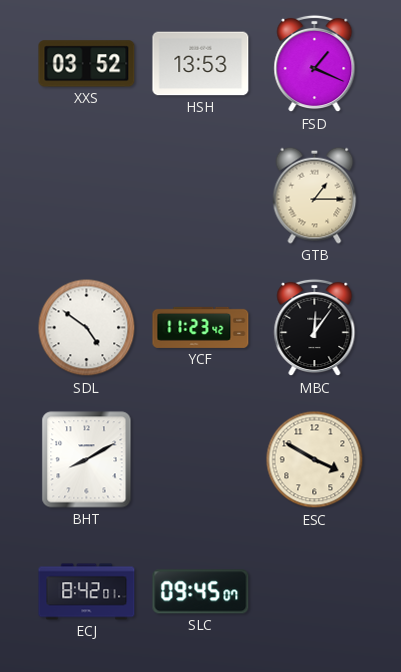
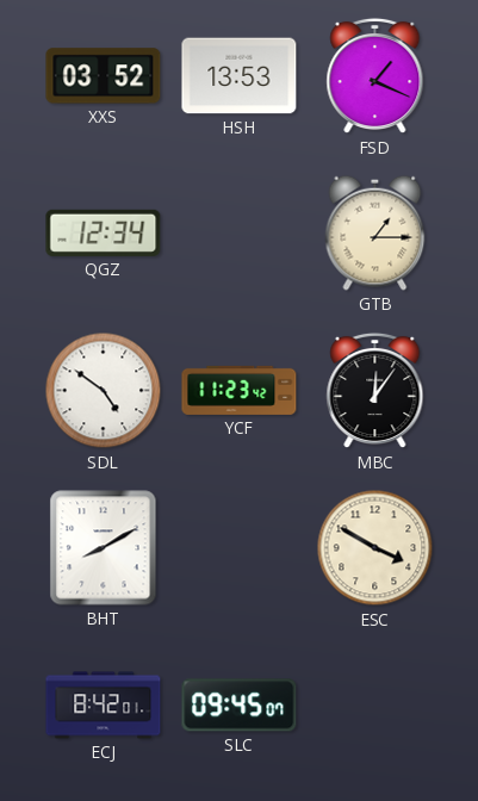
QGZ: none -> 12:34
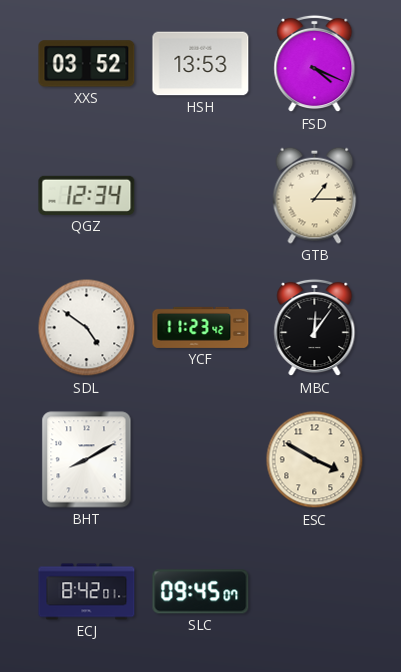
FSD: 1:19 -> 4:19
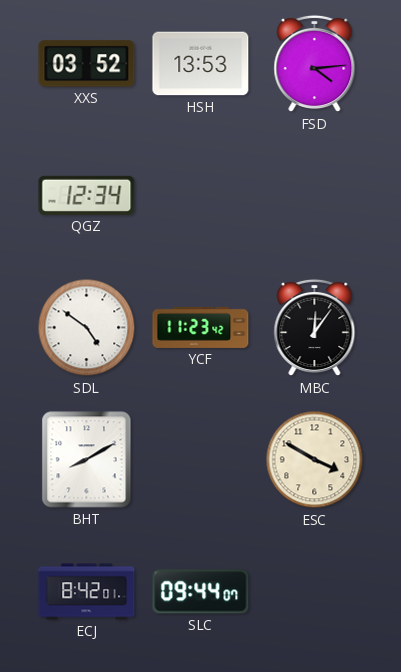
FSD: 4:19 -> 4:14
GTB: 1:15 -> none
SLC: 09:45 -> 09:44
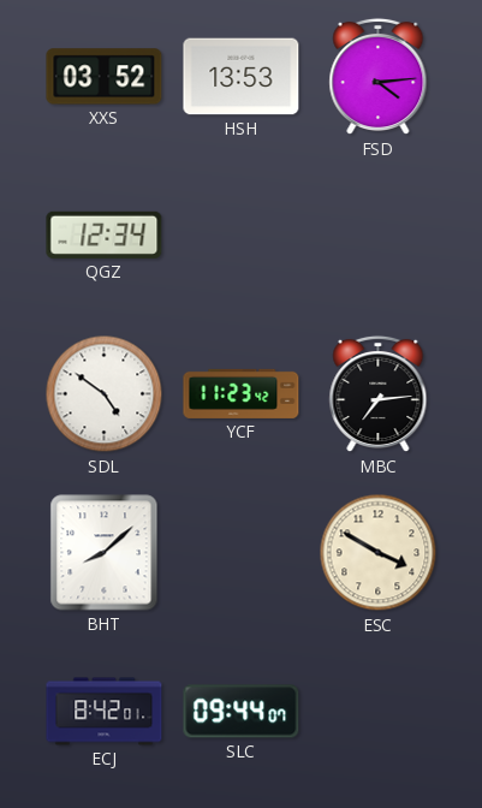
MBC: 12:06 -> 7:14
BHT: 8:10 -> 8:08
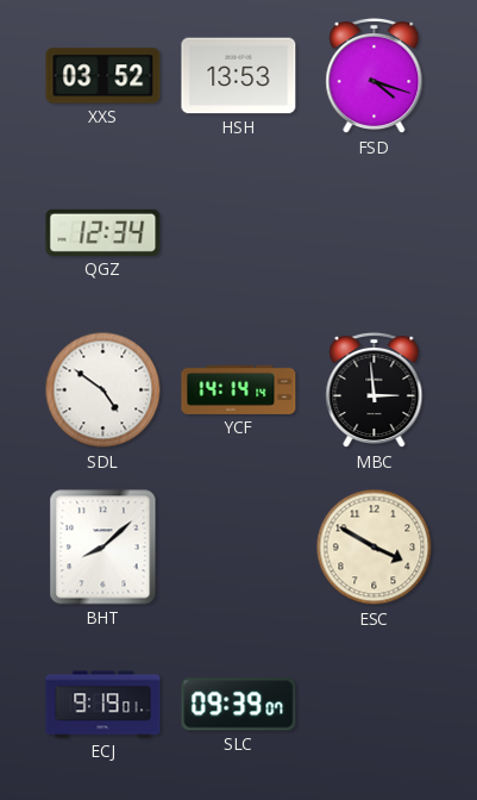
FSD: 4:14 -> 4:18
YCF: 11:23 -> 14:14
MBC: 7:14 -> 2:59
ECJ: 8:42 -> 9:19
SLC: 09:44 -> 09:39
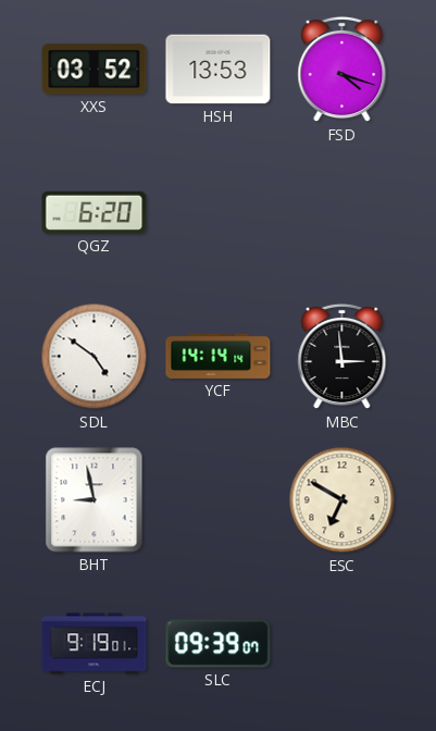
QGZ: 12:34 -> 6:20
BHT: 8:08 -> 8:58
ESC: 3:50 -> 6:50
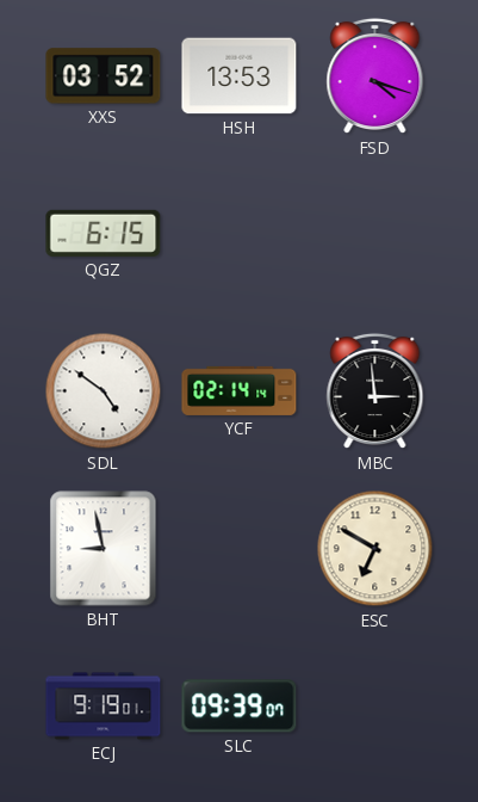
QGZ: 6:20 -> 6:15
YCF: 14:14 -> 02:14
